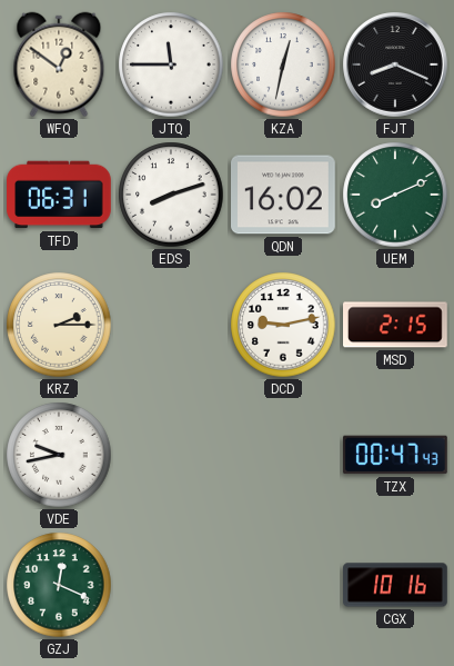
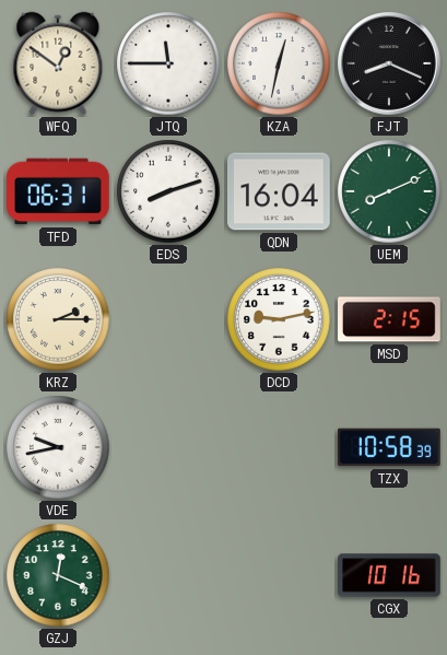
QDN: 16:02 -> 16:04
TZX: 00:47 -> 10:58
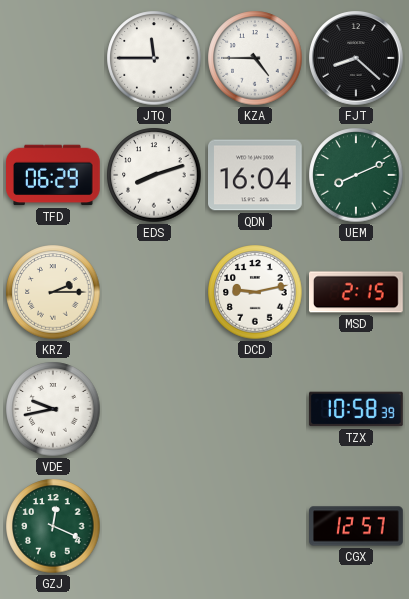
WFQ: 12:51 -> none
KZA: 12:32 -> 4:45
FJT: 8:19 -> 8:22
TFD: 06:31 -> 06:29
CGX: 10:16 -> 12:57
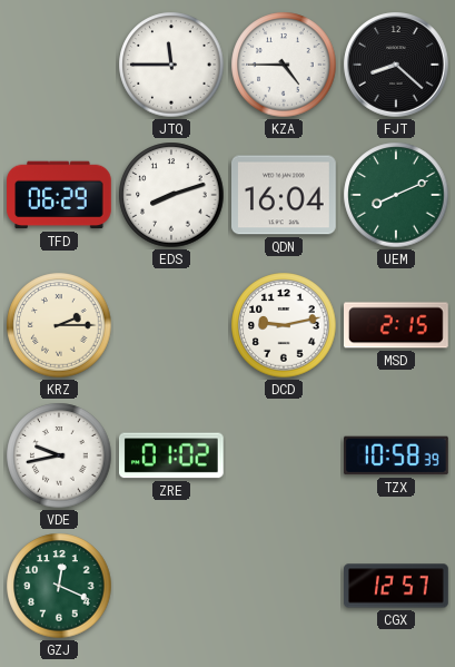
ZRE: none -> 01:02
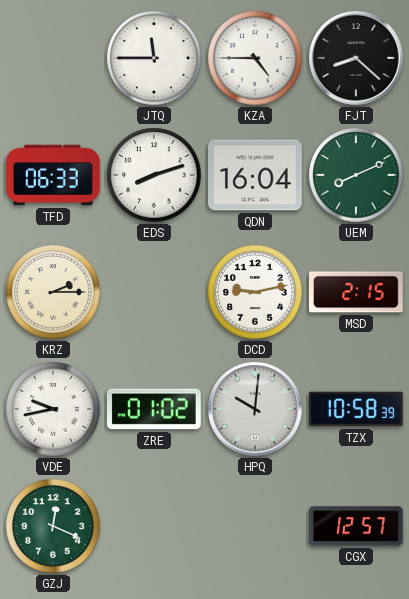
TFD: 06:29 -> 06:33
HPQ: none -> 10:01
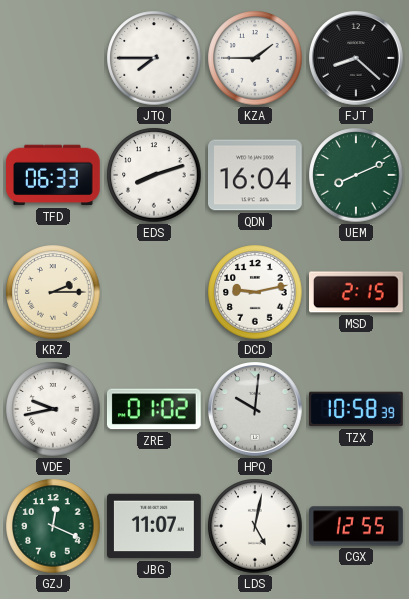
JTQ: 11:45 -> 7:45
KZA: 4:45 -> 1:45
JBG: none -> 11:07
LDS: none -> 5:02
CGX: 12:57 -> 12:55
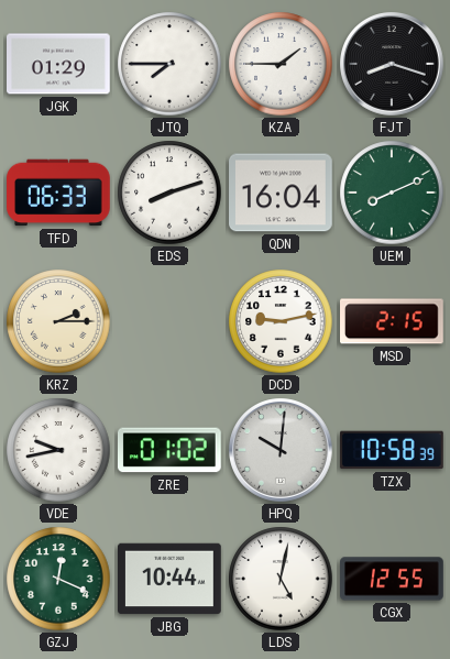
JGK: none -> 01:29
FJT: 8:22 -> 8:18
JBG: 11:07 -> 10:44
